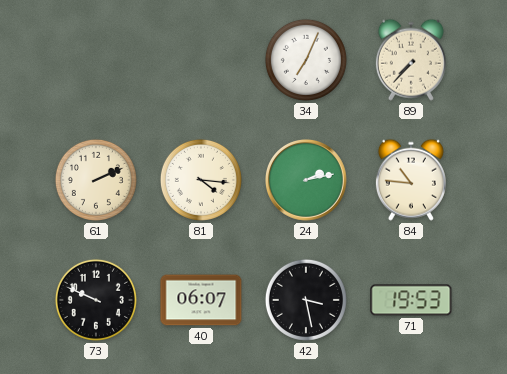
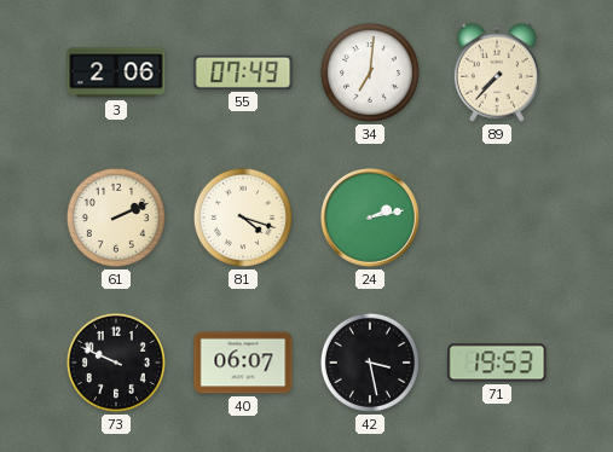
3: none -> 2:06
55: none -> 07:49
34: 7:04 -> 7:01
81: 4:16 -> 4:18
84: 10:46 -> none
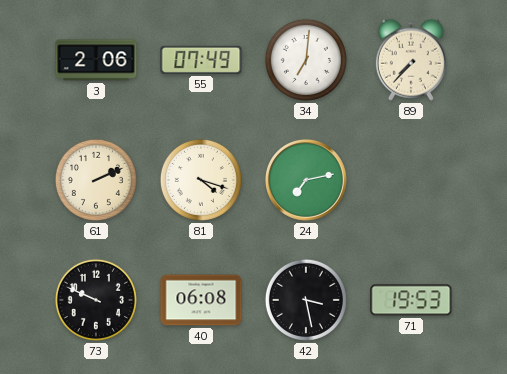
24: 2:13 -> 7:13
40: 06:07 -> 06:08
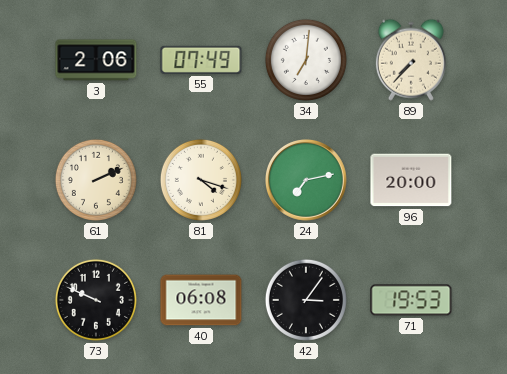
96: none -> 20:00
42: 3:28 -> 3:06
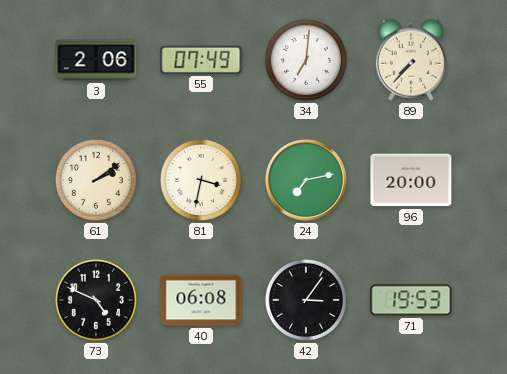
61: 2:11 -> 2:09
81: 4:18 -> 3:32
73: 9:49 -> 4:49
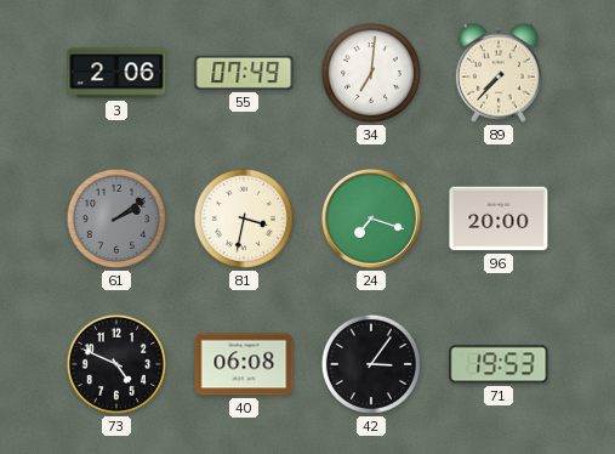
61 dial: cream -> grey
24: 7:13 -> 7:18
